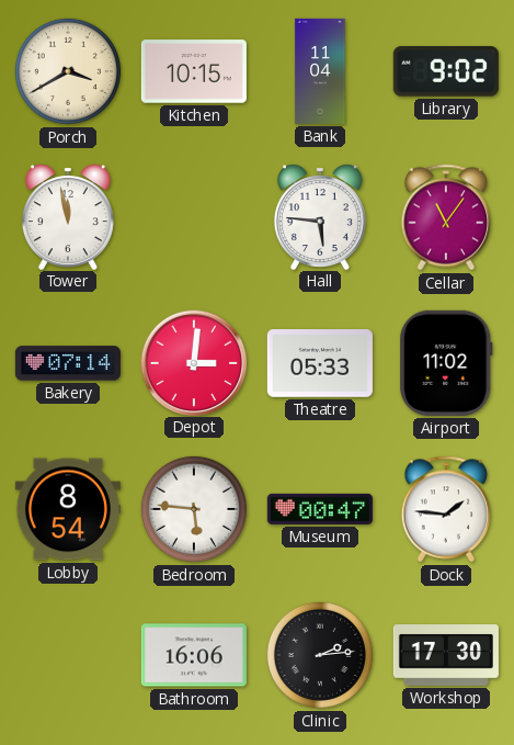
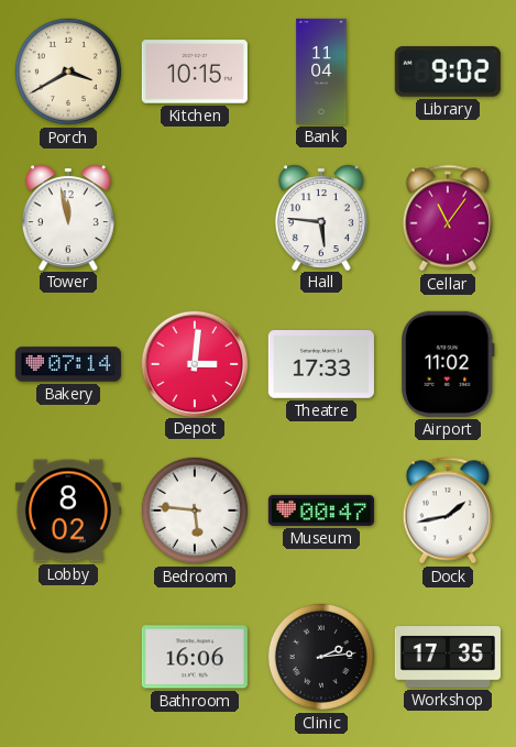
Theatre: 05:33 -> 17:33
Lobby: 8:54 -> 8:02
Dock: 1:46 -> 1:43
Workshop: 17:30 -> 17:35
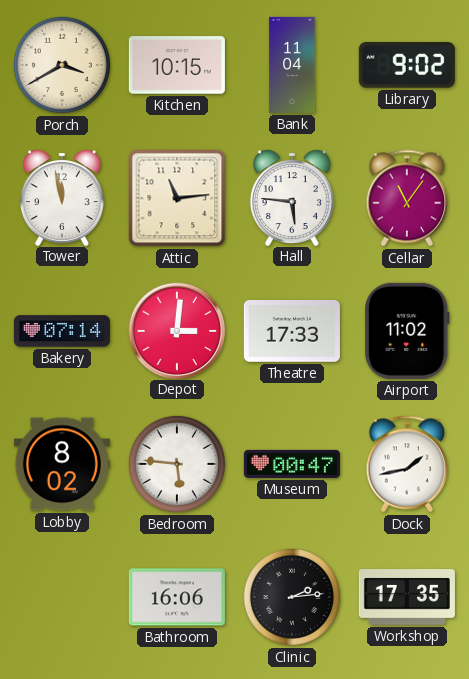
Attic: none -> 11:14
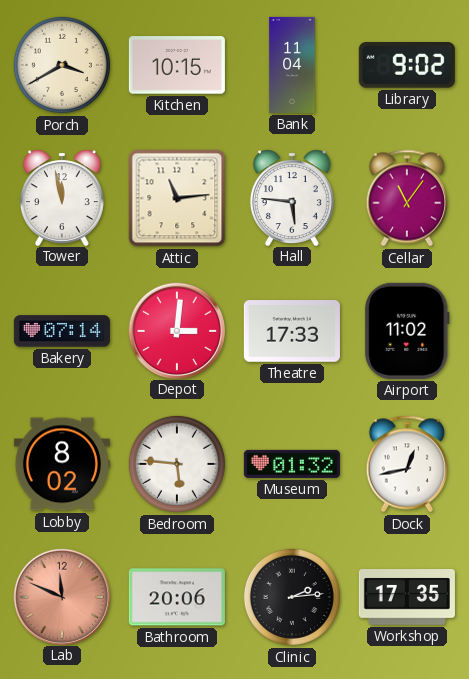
Museum: 00:47 -> 01:32
Dock: 1:43 -> 12:43
Lab: none -> 11:49
Bathroom: 16:06 -> 20:06
